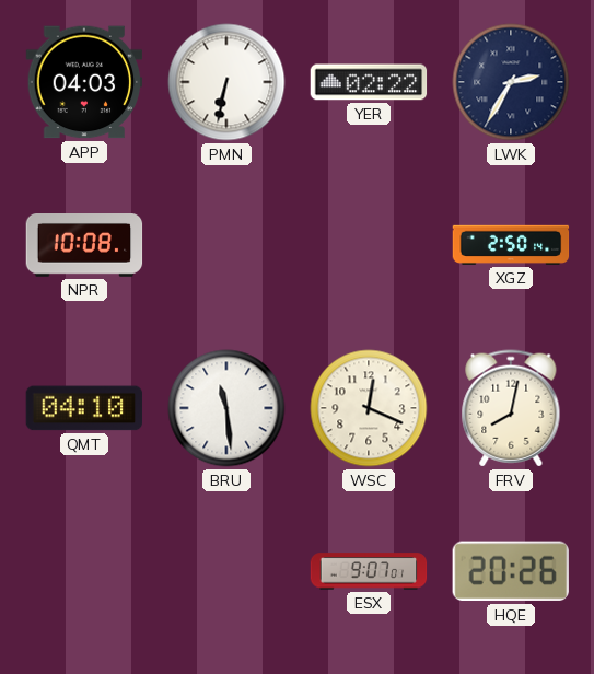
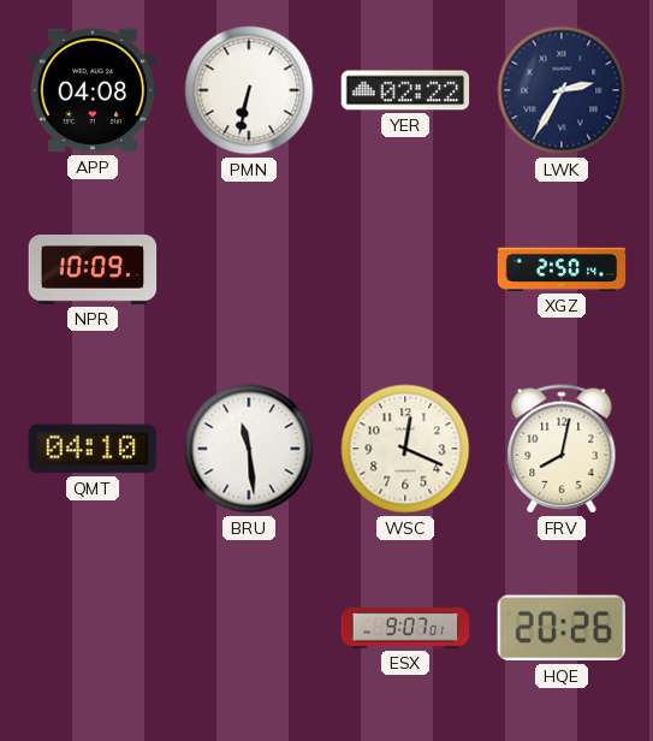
APP: 04:03 -> 04:08
NPR: 10:08 -> 10:09
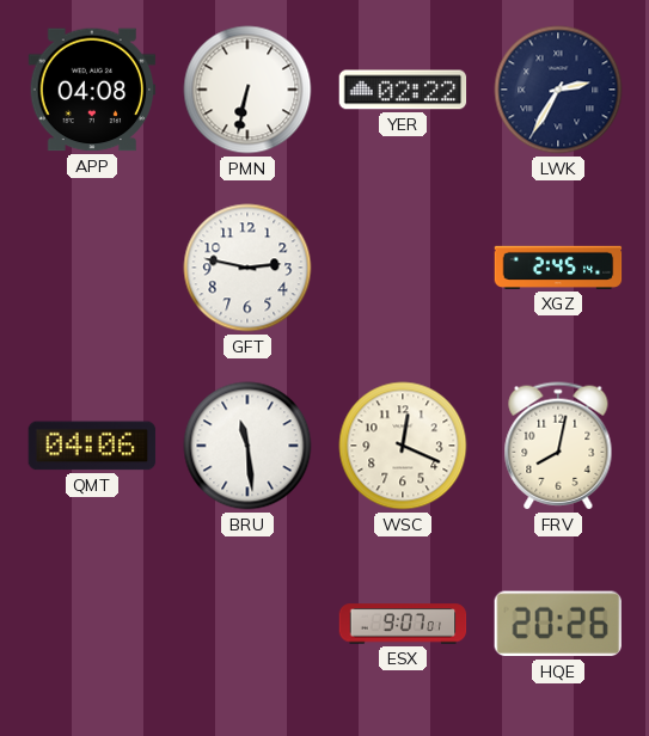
NPR: 10:09 -> none
GFT: none -> 2:47
XGZ: 2:50 -> 2:45
QMT: 04:10 -> 04:06
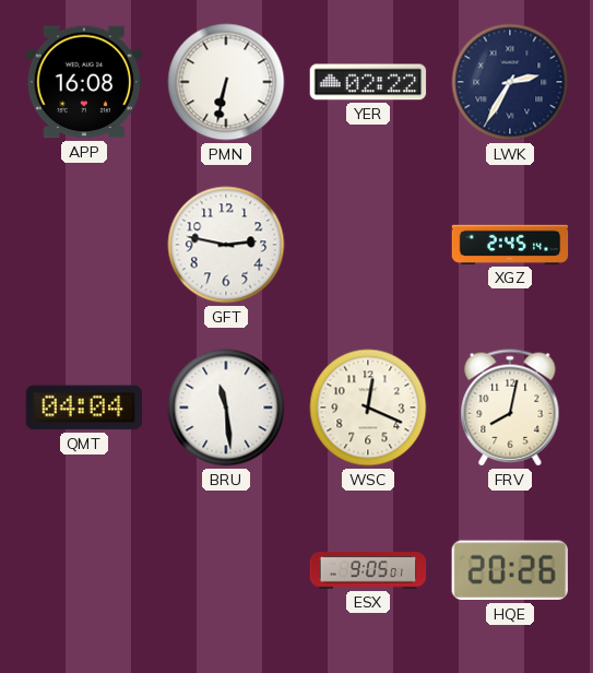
APP: 04:08 -> 16:08
QMT: 04:06 -> 04:04
ESX: 9:07 -> 9:05
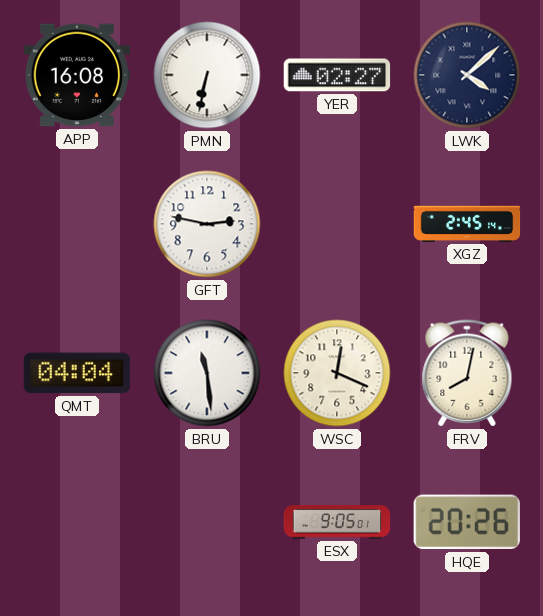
YER: 02:22 -> 02:27
LWK: 2:35 -> 4:08
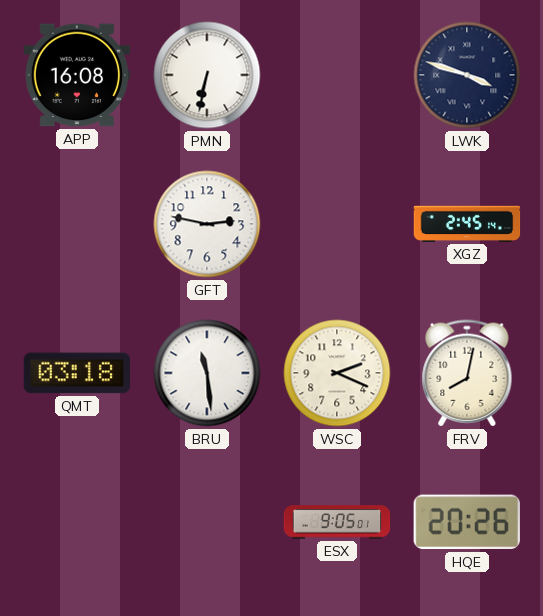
YER: 02:27 -> none
LWK: 4:08 -> 3:48
QMT: 04:04 -> 03:18
WSC: 12:19 -> 2:19
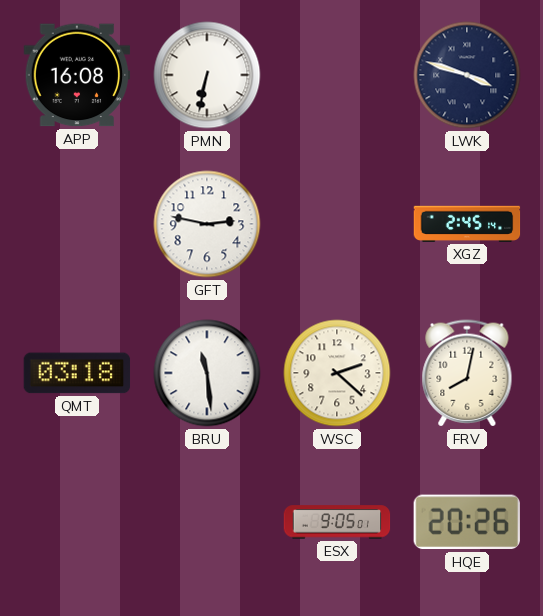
WSC: 2:19 -> 2:22
